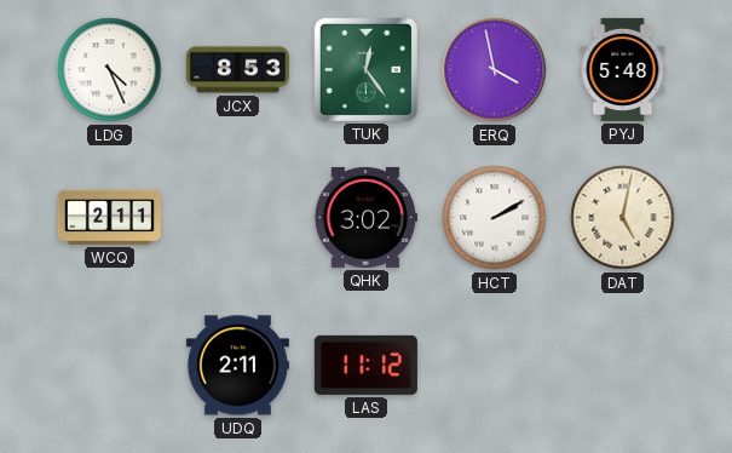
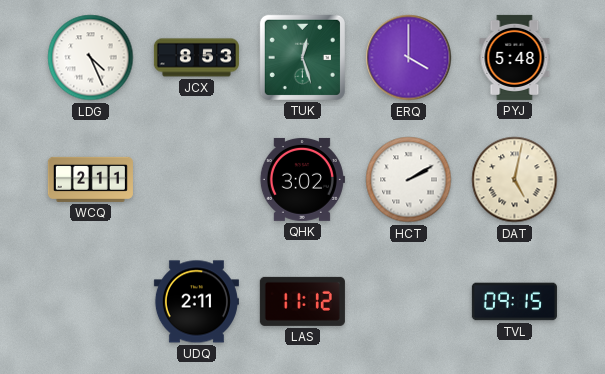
TUK: 12:24 -> 12:27
ERQ: 3:58 -> 4:00
TVL: none -> 09:15
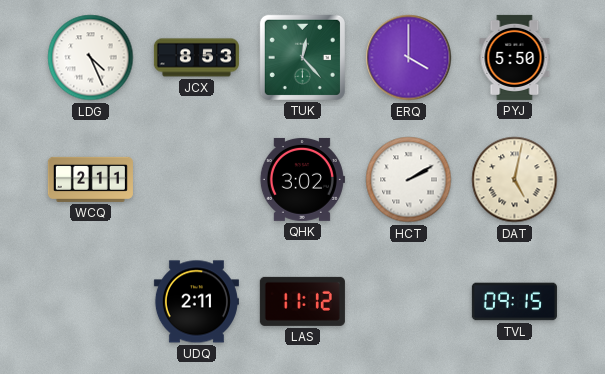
TUK: 12:27 -> 12:23
PYJ: 5:48 -> 5:50
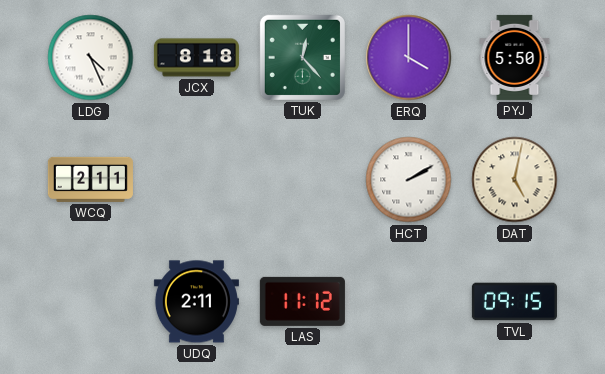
JCX: 8:53 -> 8:18
QHK: 3:02 -> none
